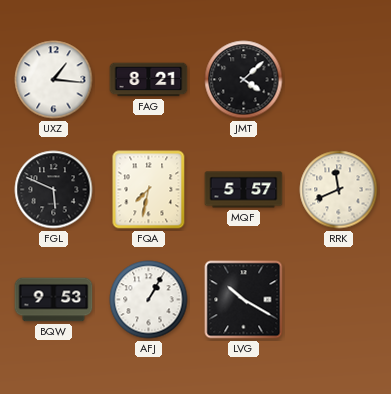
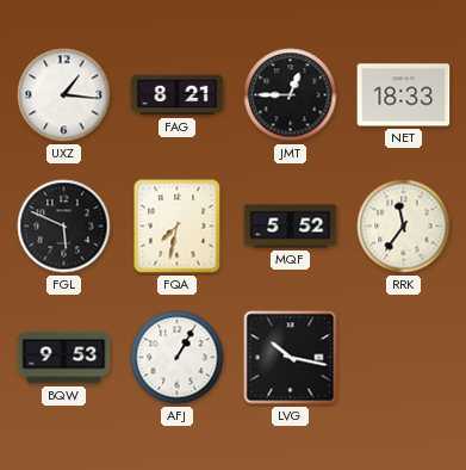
JMT: 4:08 -> 12:45
NET: none -> 18:33
MQF: 5:57 -> 5:52
RRK: 11:41 -> 11:36
LVG: 10:20 -> 10:17
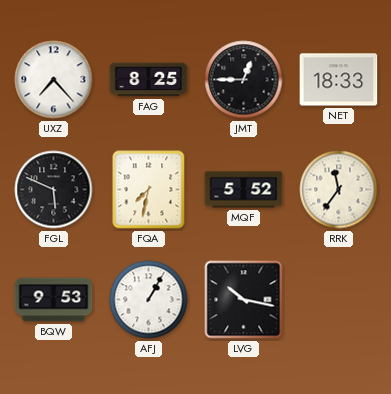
UXZ: 1:16 -> 7:23
FAG: 8:21 -> 8:25
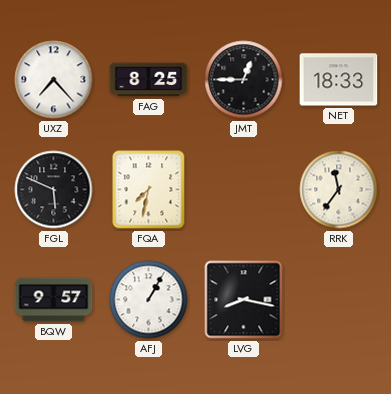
MQF: 5:52 -> none
BQW: 9:53 -> 9:57
LVG: 10:17 -> 8:17
